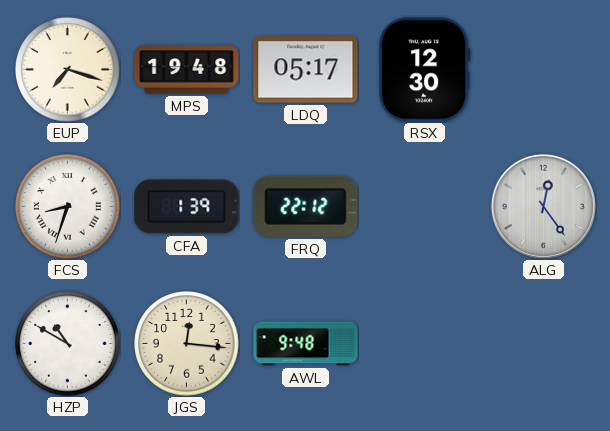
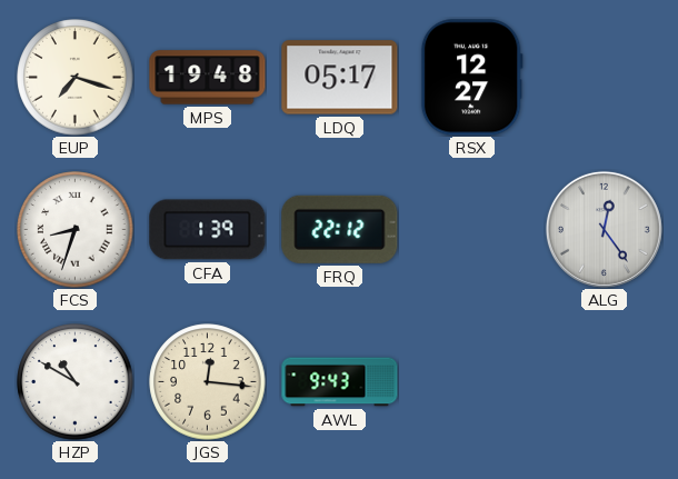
RSX: 12:30 -> 12:27
AWL: 9:48 -> 9:43
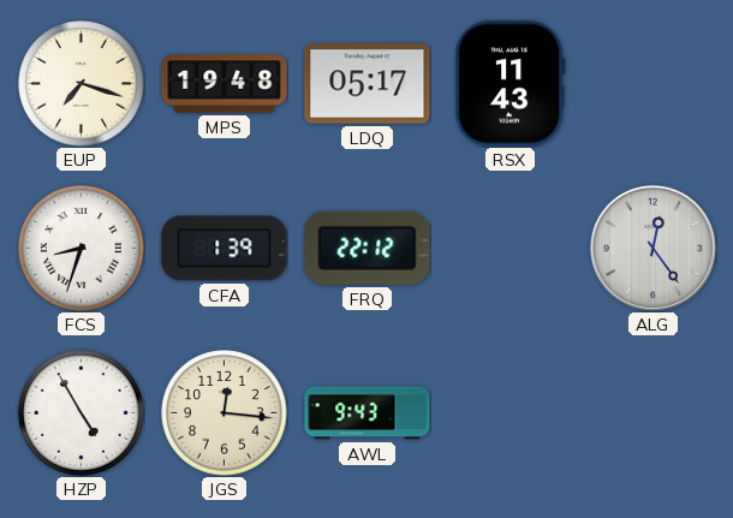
RSX: 12:27 -> 11:43
HZP: 10:50 -> 4:55
